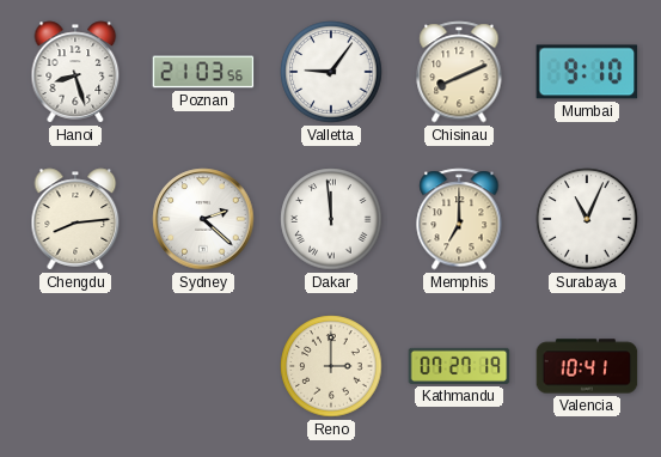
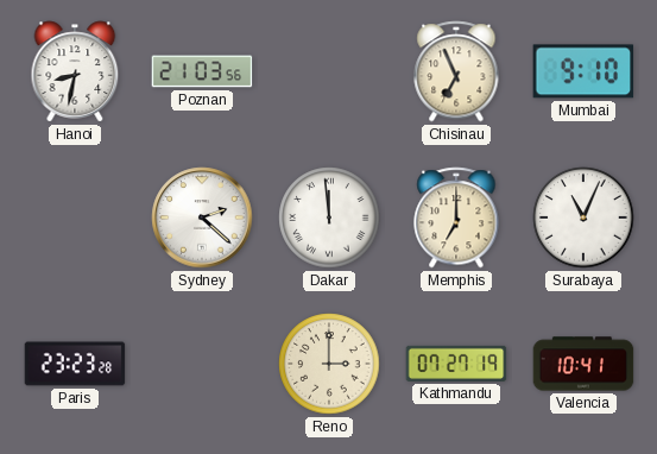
Hanoi: 8:27 -> 8:32
Valletta: 9:06 -> none
Chisinau: 8:11 -> 6:56
Chengdu: 8:14 -> none
Paris: none -> 23:23
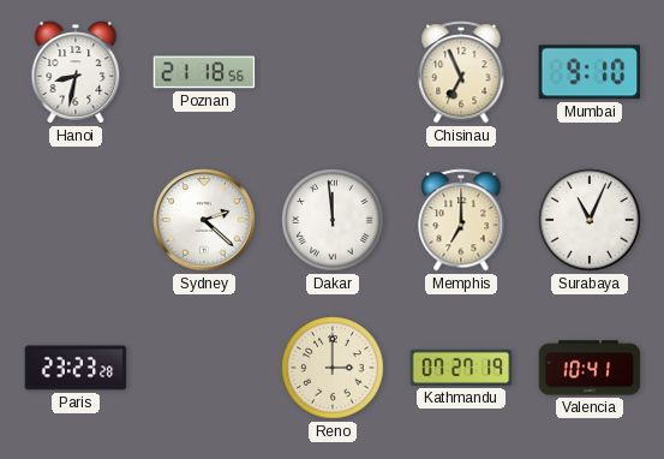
Poznan: 21:03 -> 21:18
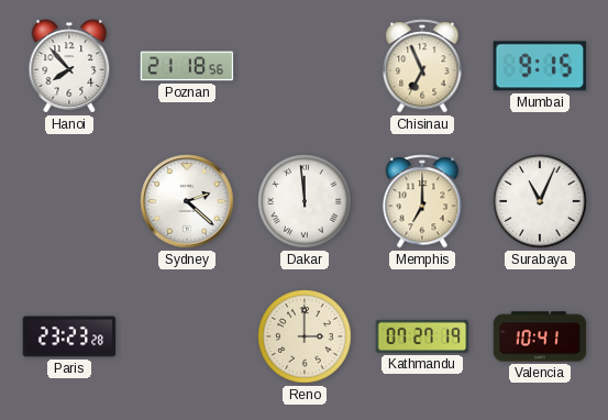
Hanoi: 8:32 -> 7:53
Mumbai: 9:10 -> 9:15
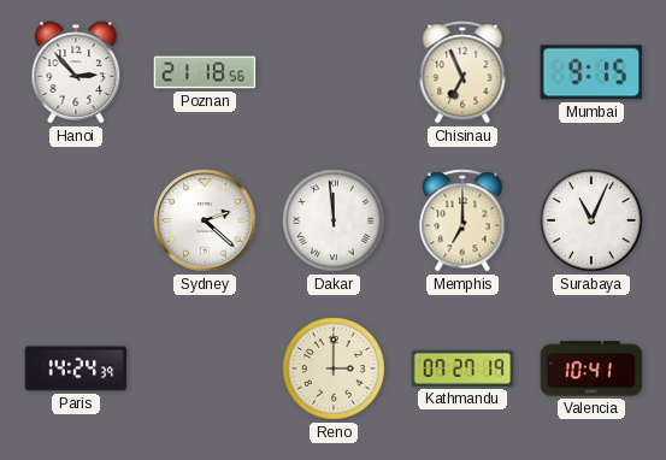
Hanoi: 7:53 -> 2:53
Paris: 23:23 -> 14:24
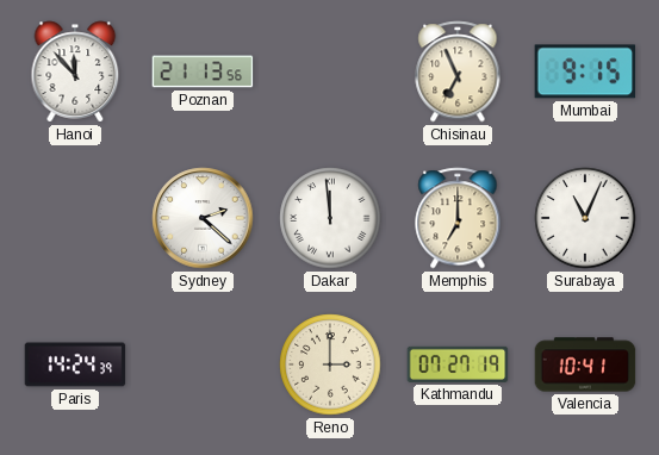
Hanoi: 2:53 -> 11:53
Poznan: 21:18 -> 21:13
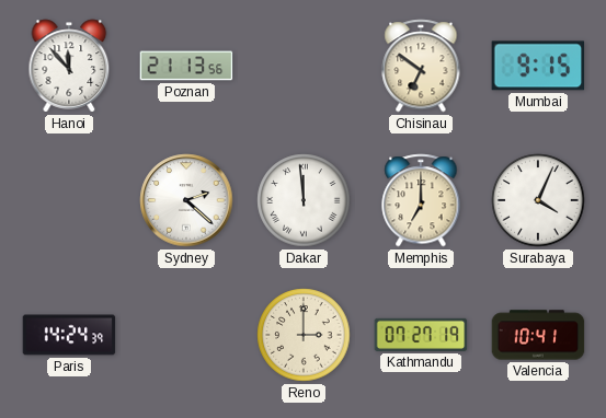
Chisinau: 6:56 -> 6:51
Surabaya: 11:04 -> 4:04
